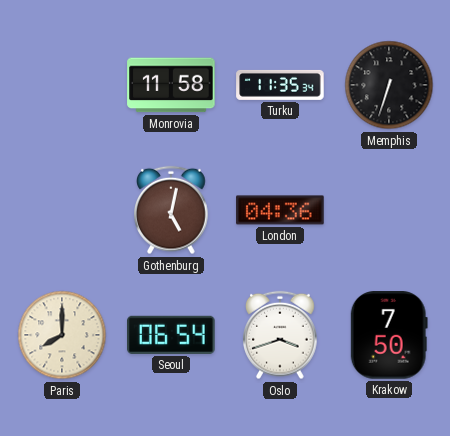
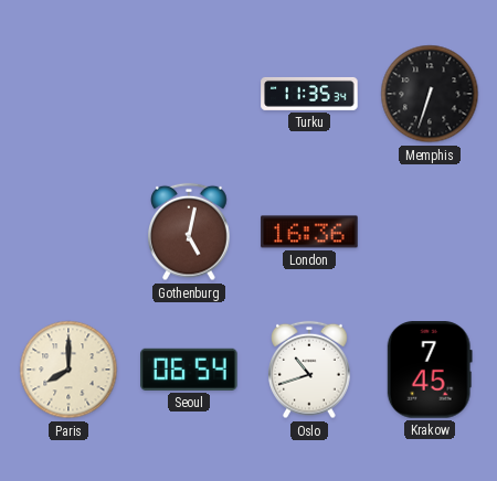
Monrovia: 11:58 -> none
London: 04:36 -> 16:36
Oslo: 3:42 -> 10:42
Krakow: 7:50 -> 7:45
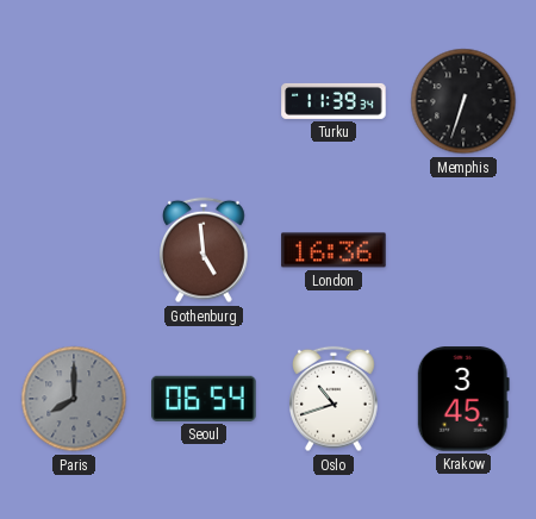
Turku: 11:35 -> 11:39
Gothenburg: 5:02 -> 4:59
Paris dial: cream -> grey
Krakow: 7:45 -> 3:45
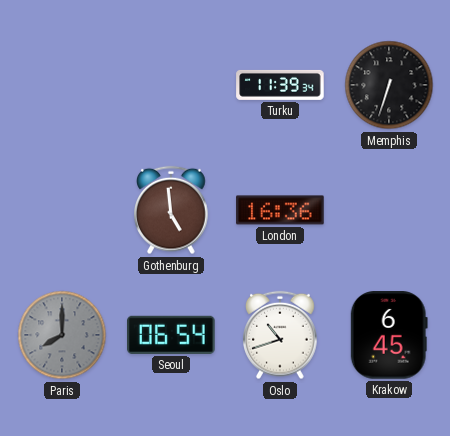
Krakow: 3:45 -> 6:45
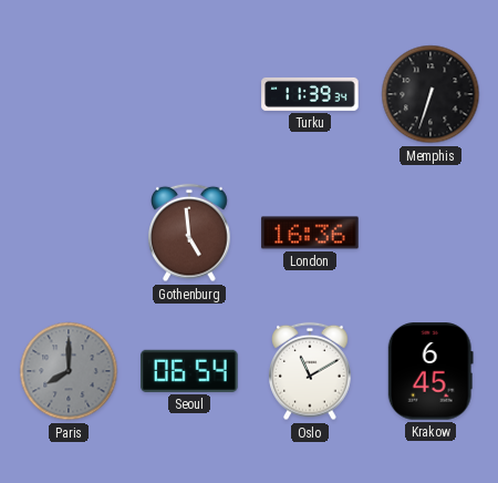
Oslo: 10:42 -> 11:10
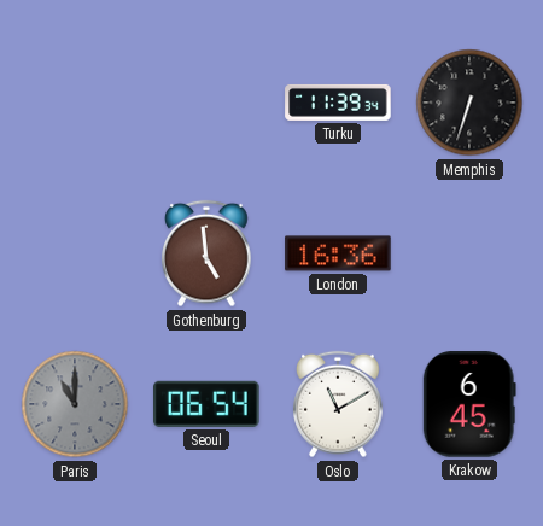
Paris: 8:00 -> 11:00
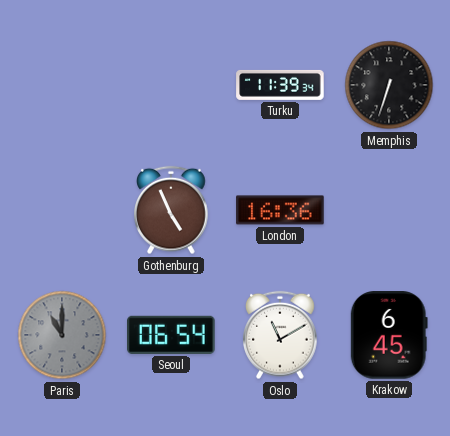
Gothenburg: 4:59 -> 4:56
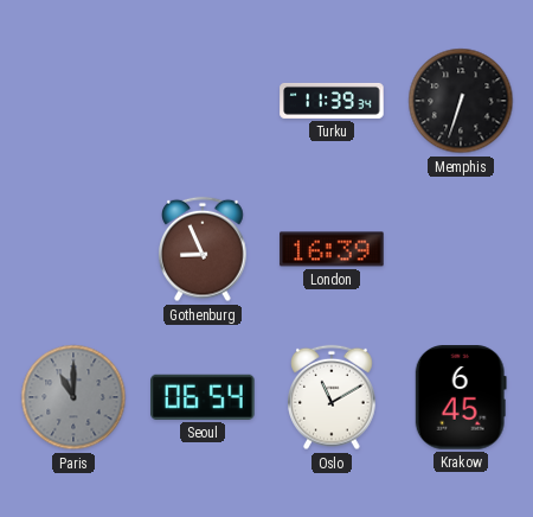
Gothenburg: 4:56 -> 8:56
London: 16:36 -> 16:39
